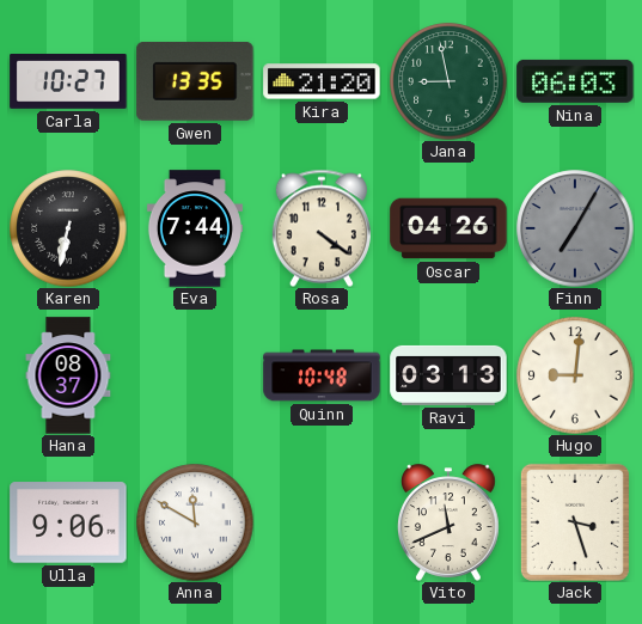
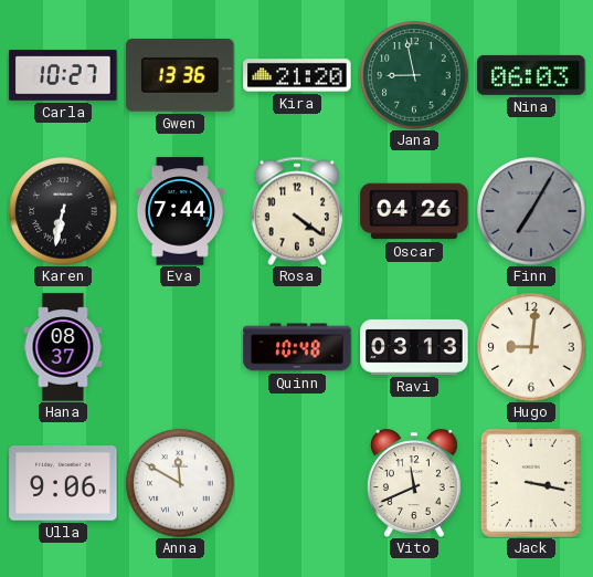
Gwen: 13:35 -> 13:36
Jack: 3:27 -> 3:17
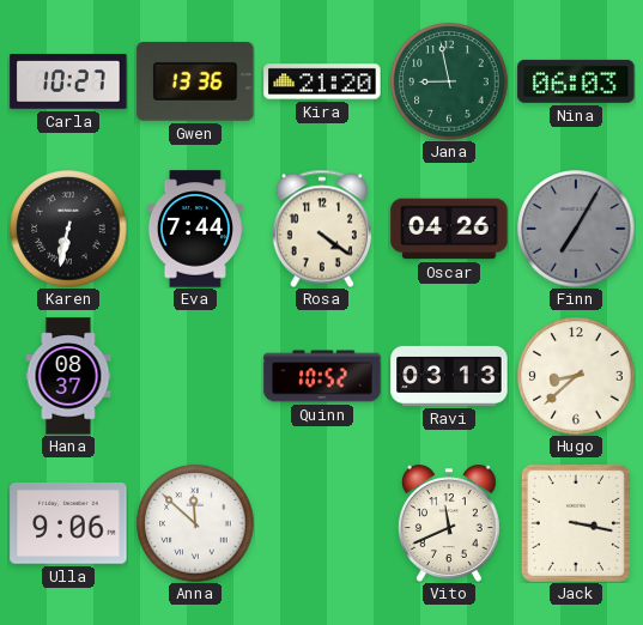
Quinn: 10:48 -> 10:52
Hugo: 9:01 -> 8:38
Anna: 11:50 -> 11:52
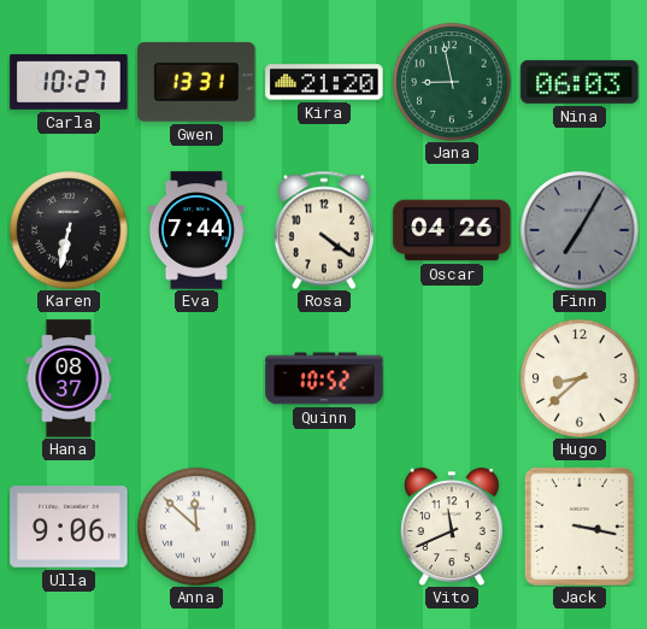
Gwen: 13:36 -> 13:31
Ravi: 03:13 -> none
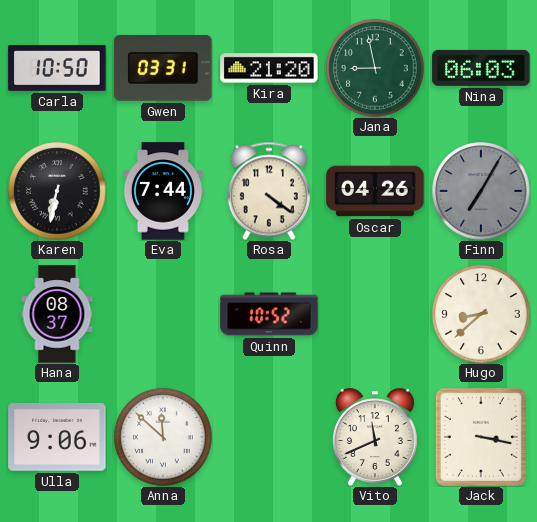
Carla: 10:27 -> 10:50
Gwen: 13:31 -> 03:31
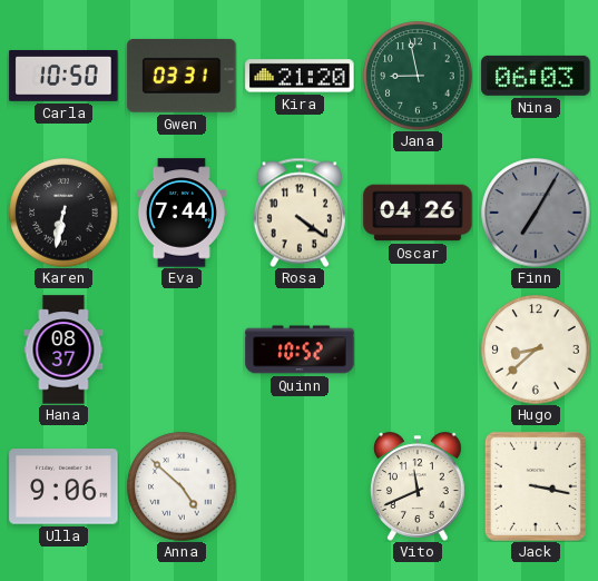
Anna: 11:52 -> 4:52
